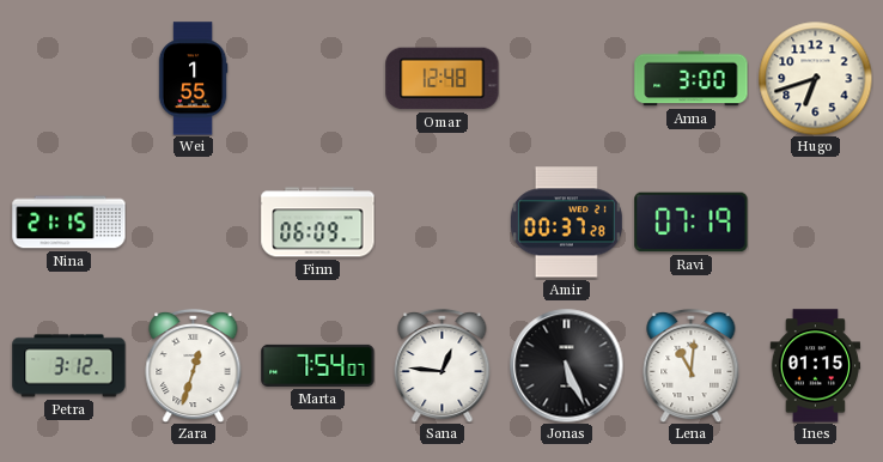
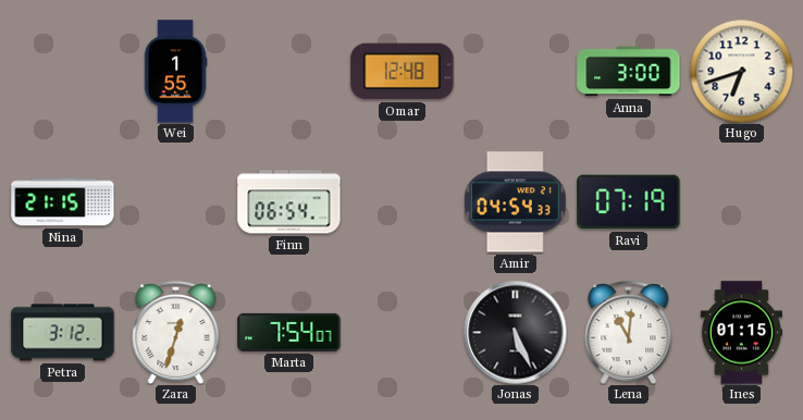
Finn: 06:09 -> 06:54
Amir: 00:37 -> 04:54
Sana: 12:46 -> none
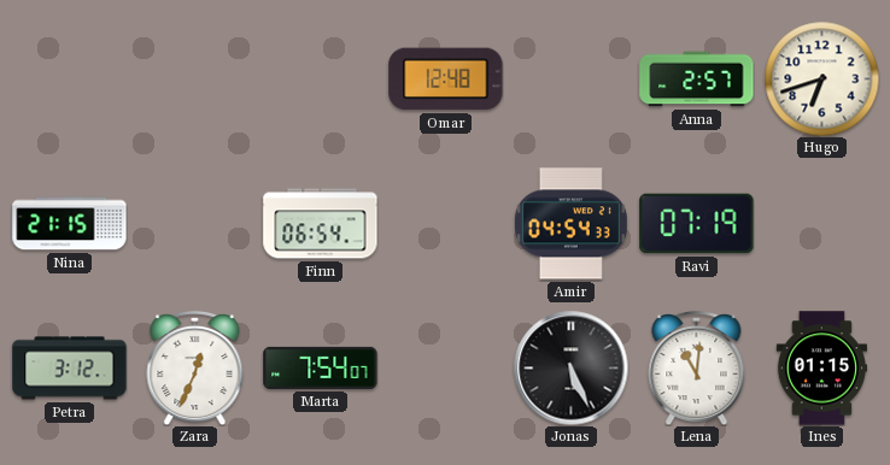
Wei: 1:55 -> none
Anna: 3:00 -> 2:57
Zara: 12:33 -> 12:34
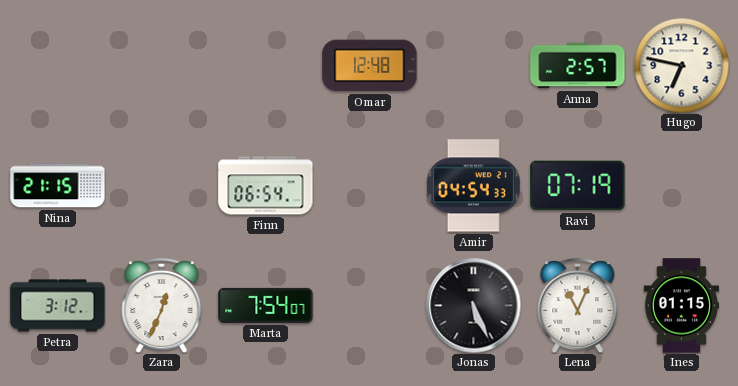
Hugo: 6:42 -> 6:47
Lena: 11:01 -> 11:04
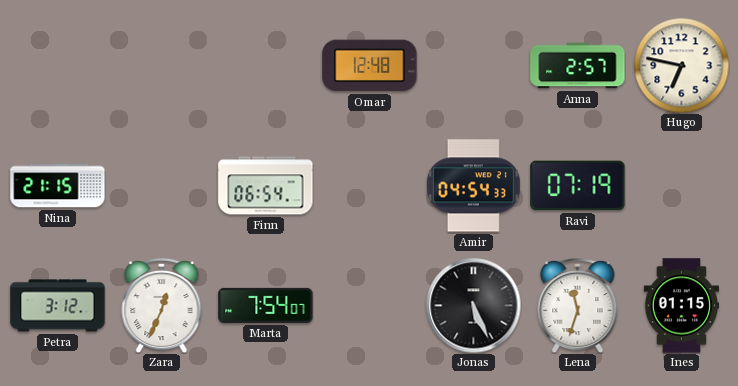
Lena: 11:04 -> 11:33
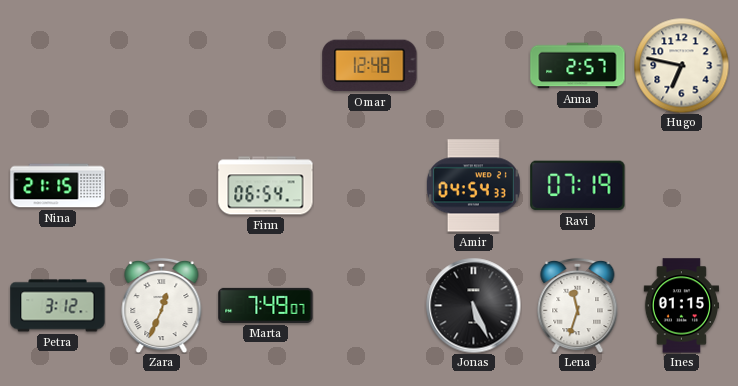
Marta: 7:54 -> 7:49
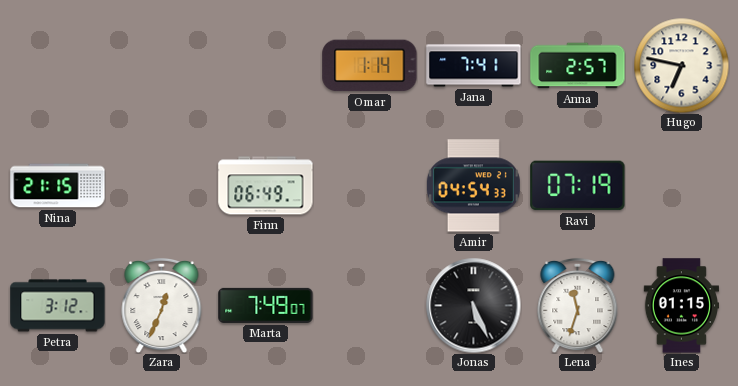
Omar: 12:48 -> 1:14
Jana: none -> 7:41
Finn: 06:54 -> 06:49
